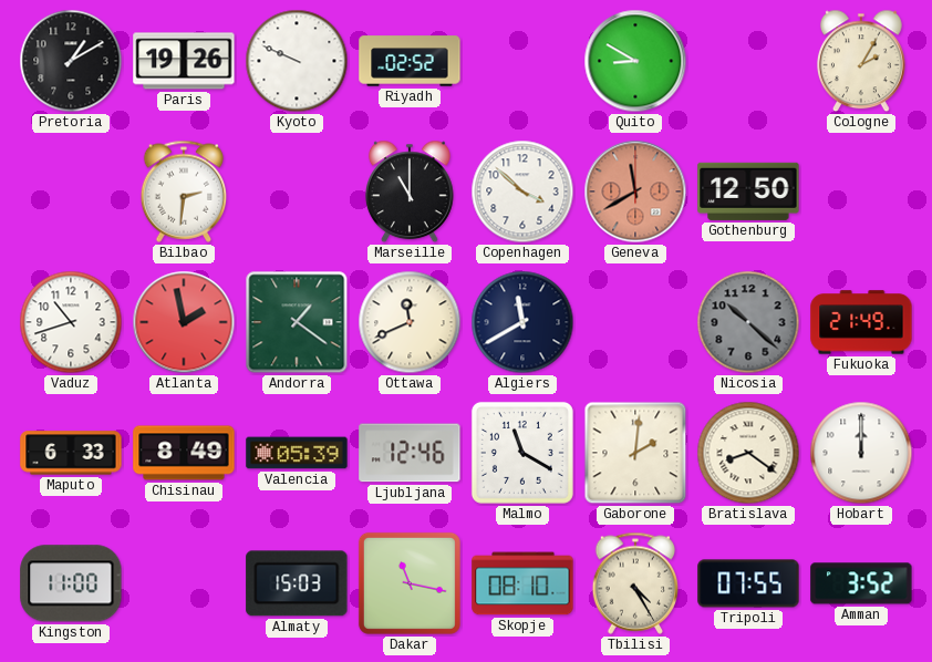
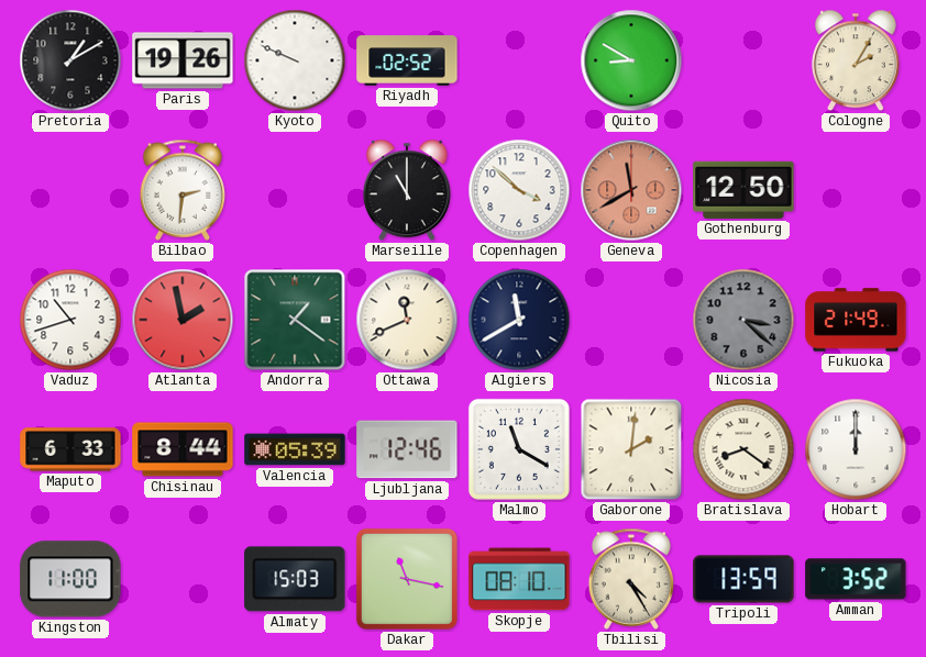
Nicosia: 10:22 -> 3:22
Chisinau: 8:49 -> 8:44
Tripoli: 07:55 -> 13:59
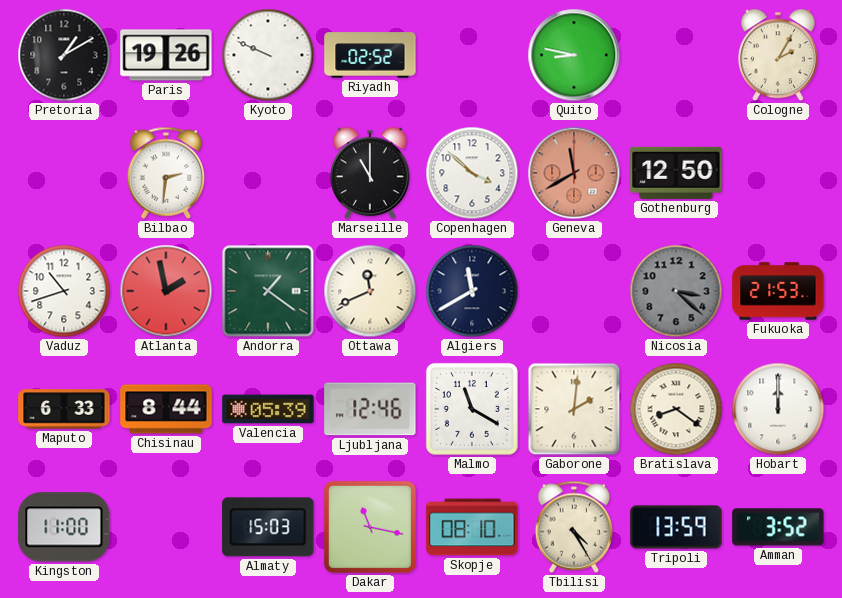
Quito: 8:50 -> 8:47
Fukuoka: 21:49 -> 21:53
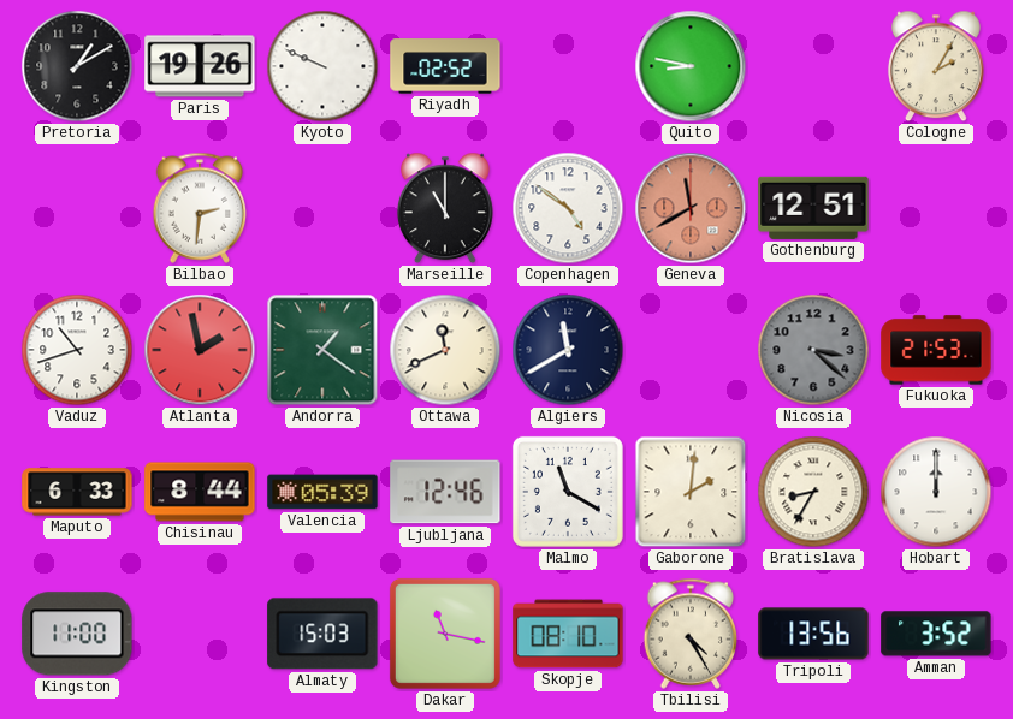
Copenhagen: 3:52 -> 4:51
Gothenburg: 12:50 -> 12:51
Bratislava: 8:21 -> 8:35
Tripoli: 13:59 -> 13:56
